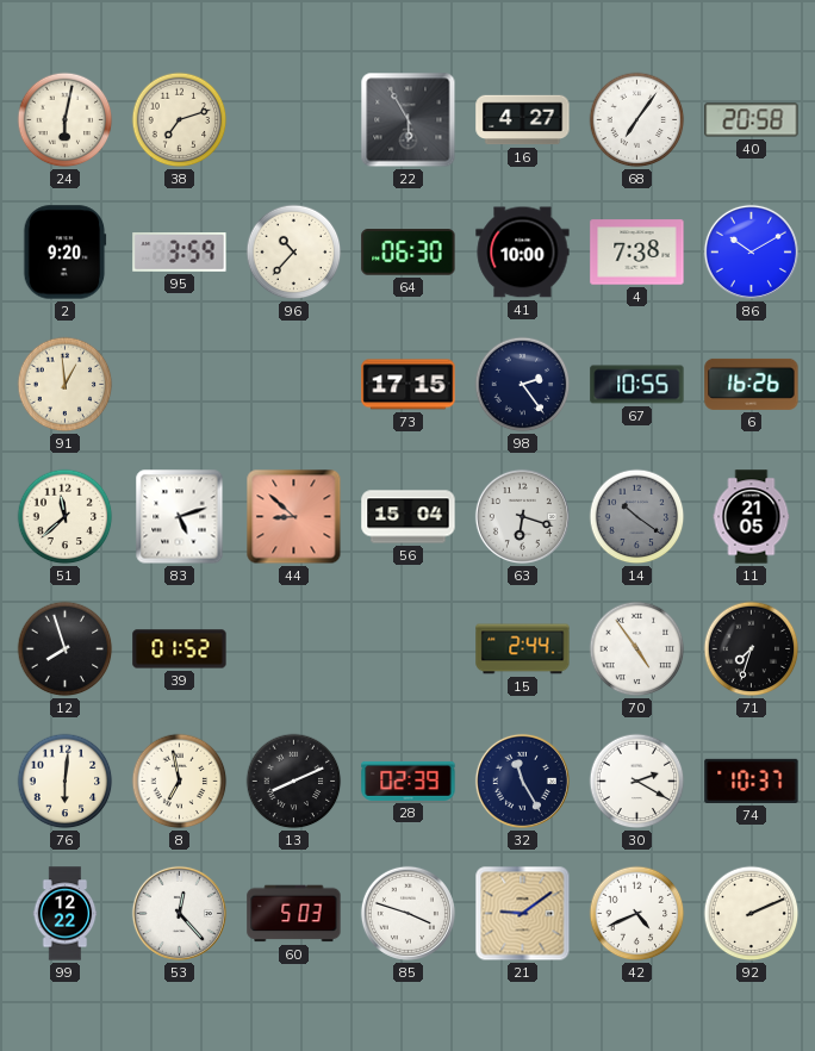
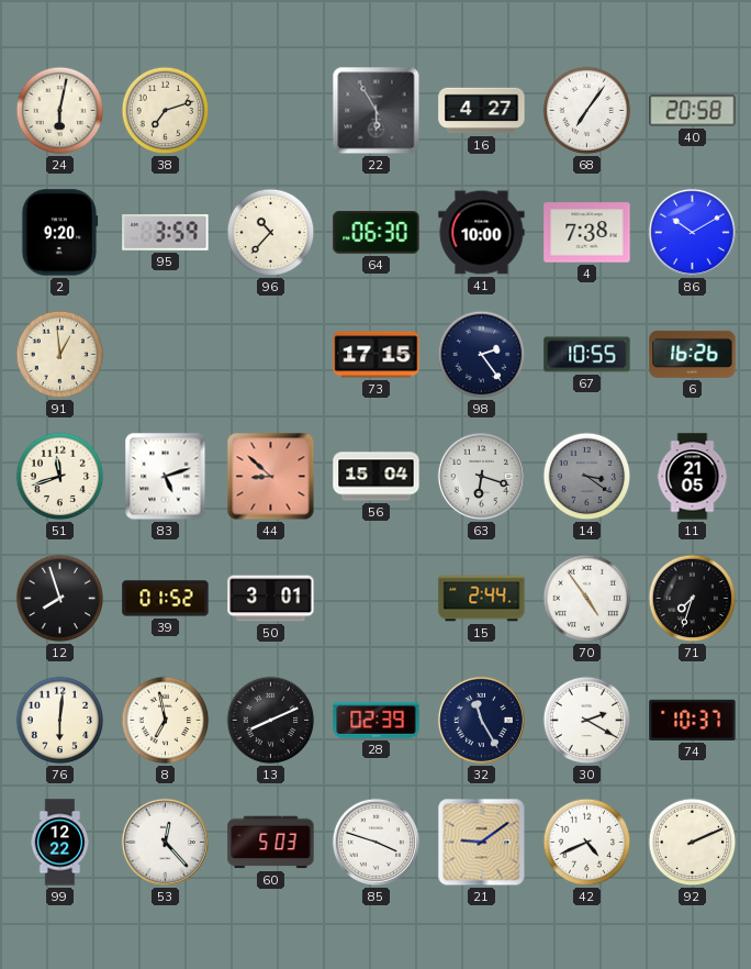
51: 11:38 -> 11:42
14: 10:21 -> 3:21
50: none -> 3:01
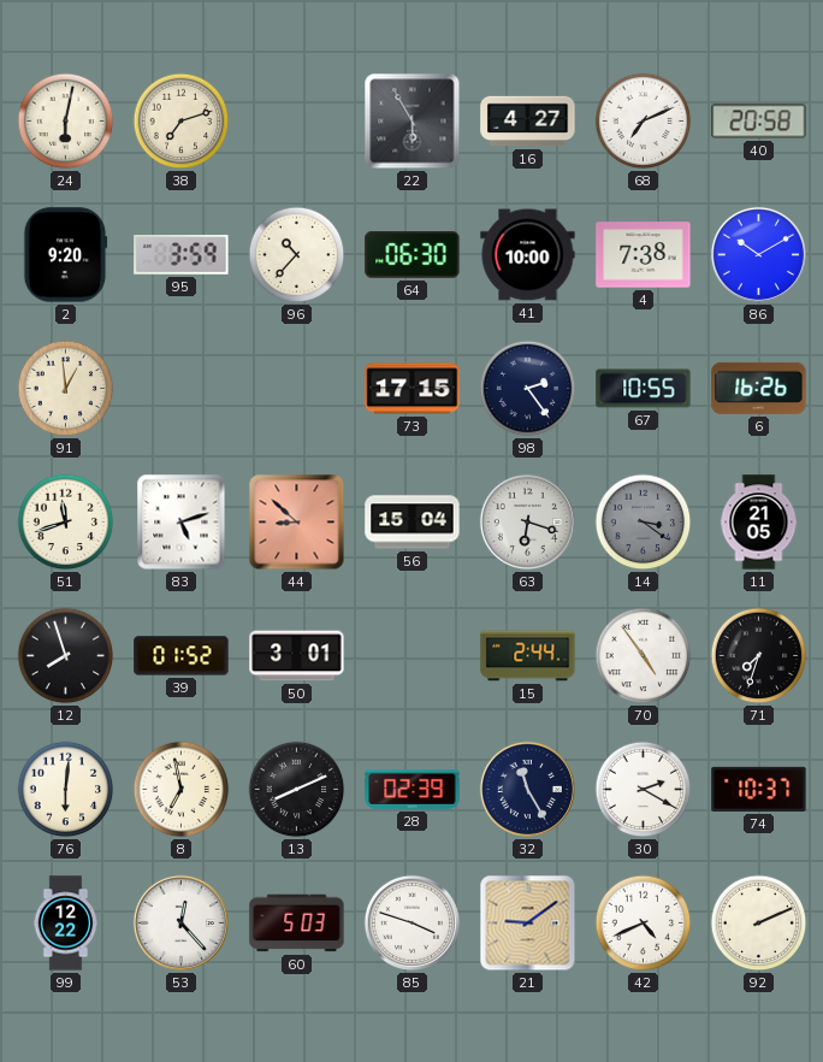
68: 7:06 -> 7:11
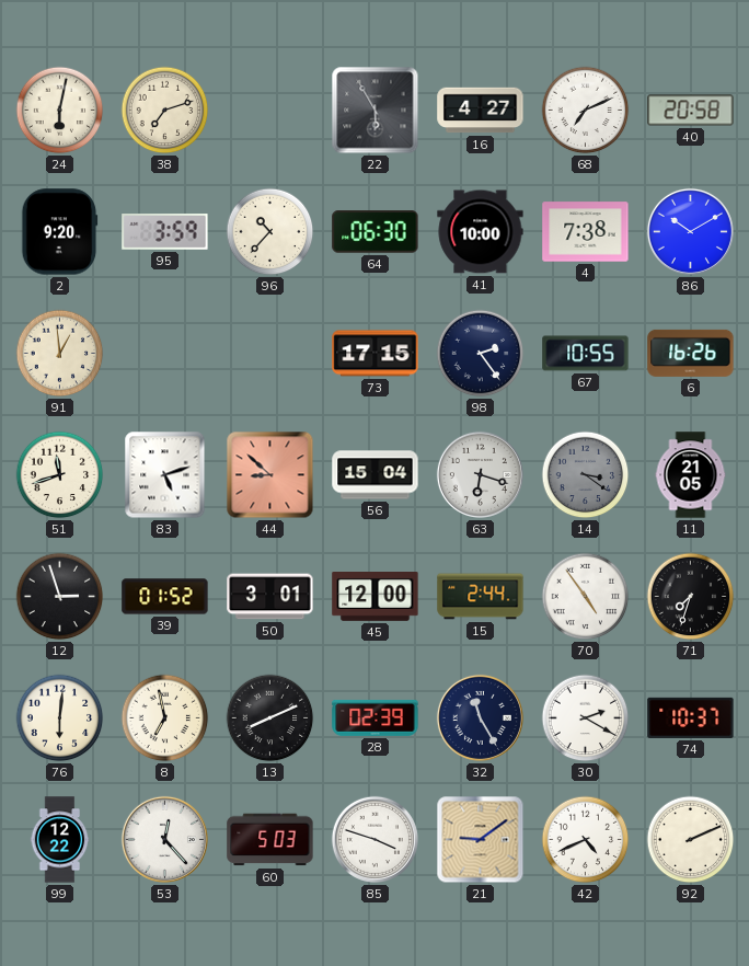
12: 7:57 -> 2:57
45: none -> 12:00
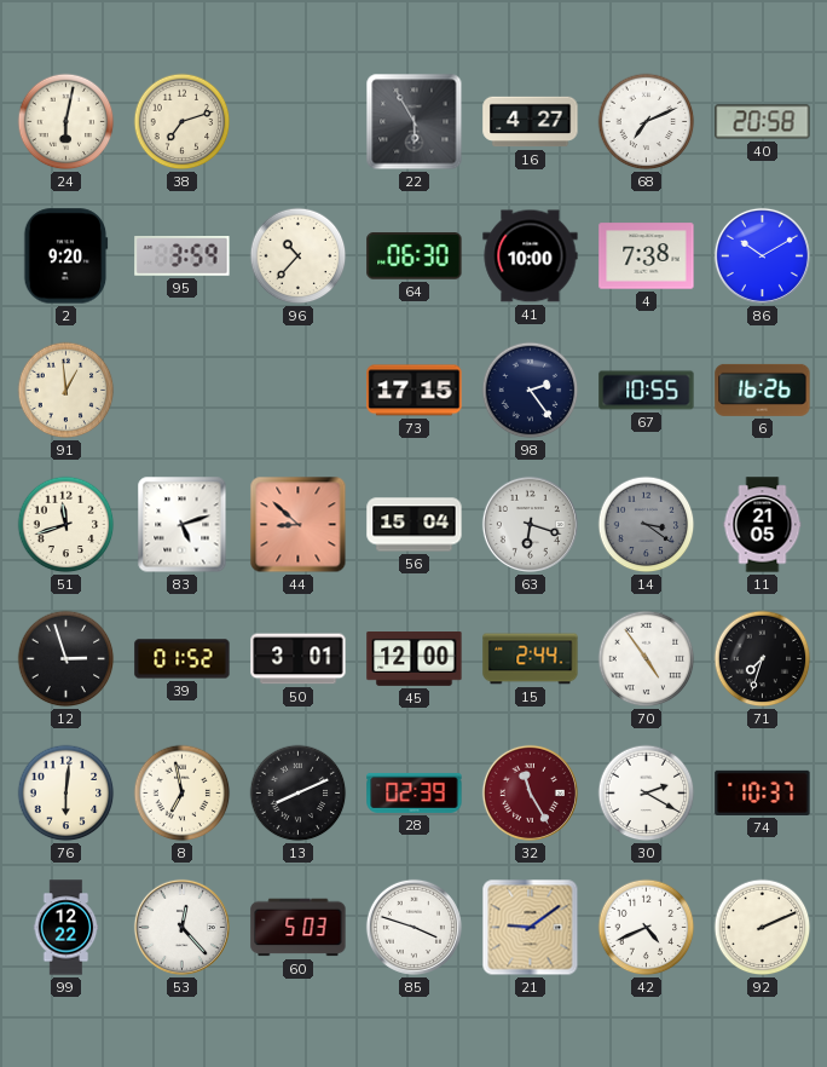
32 dial: navy -> burgundy
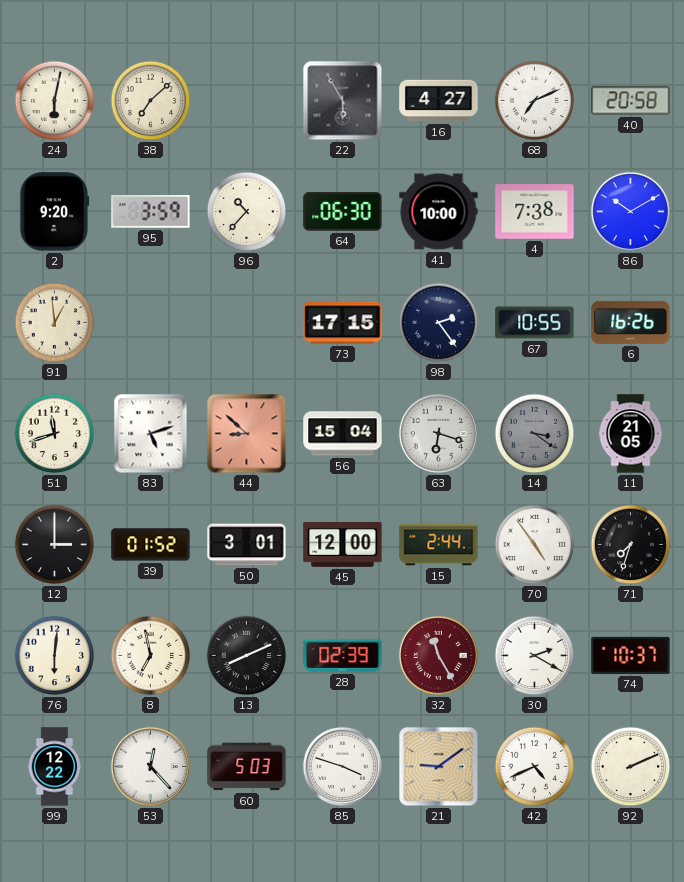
38: 7:12 -> 7:08
12: 2:57 -> 3:00
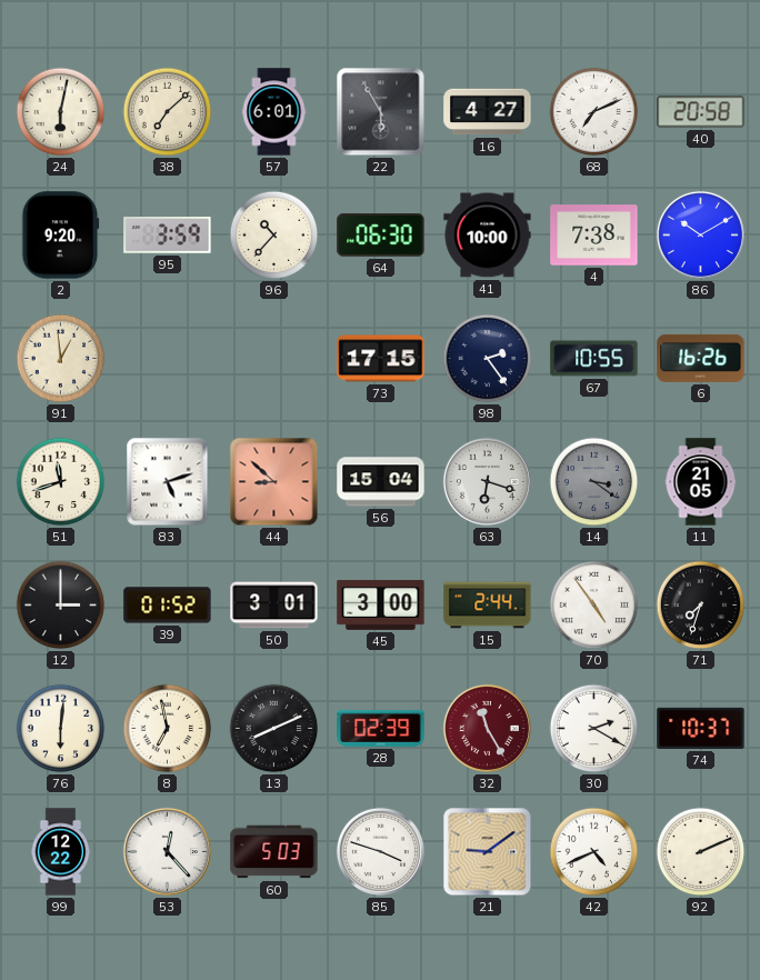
57: none -> 6:01
45: 12:00 -> 3:00
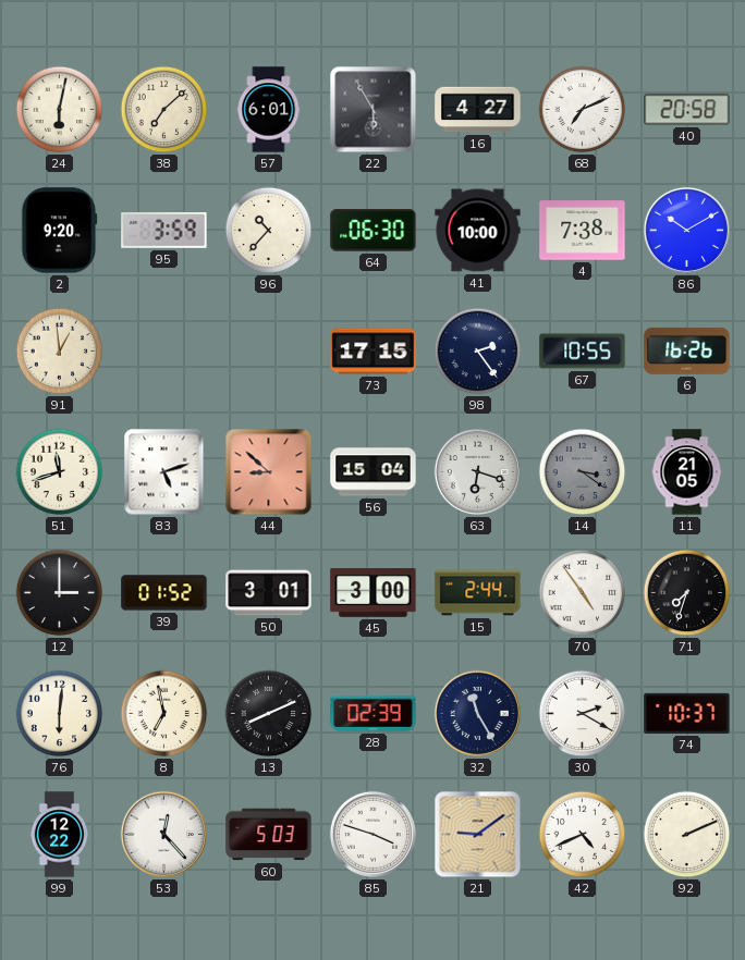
32 dial: burgundy -> navy
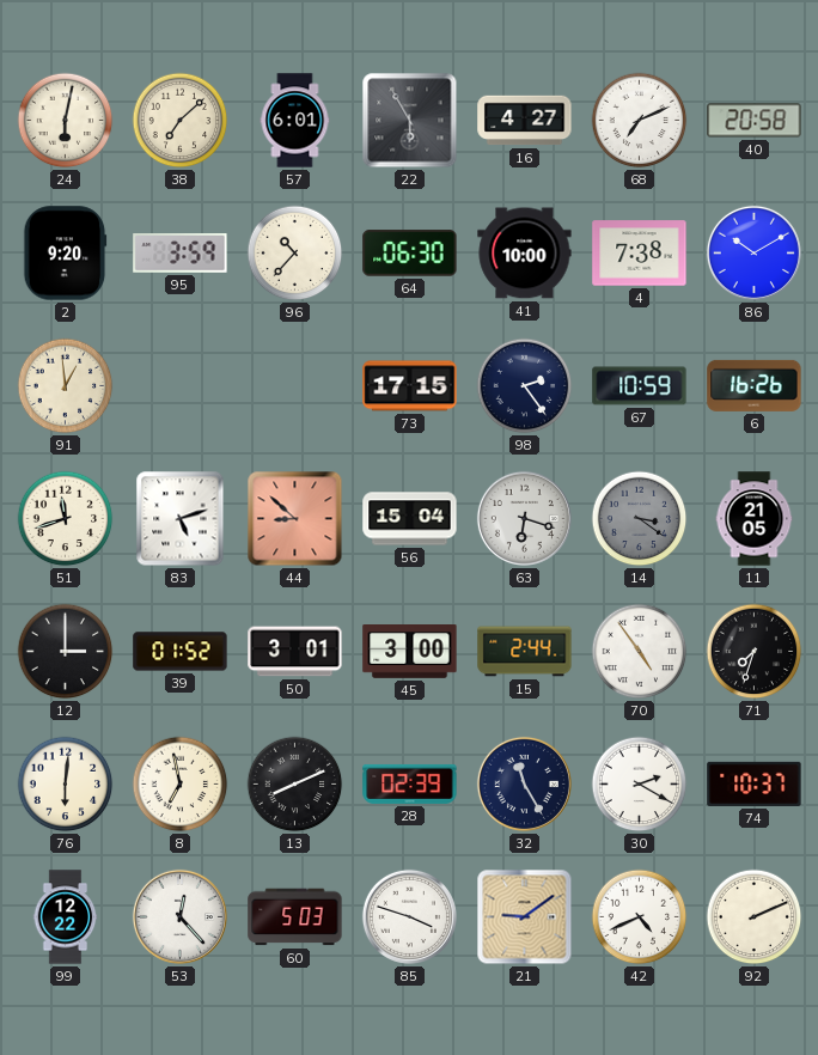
67: 10:55 -> 10:59
